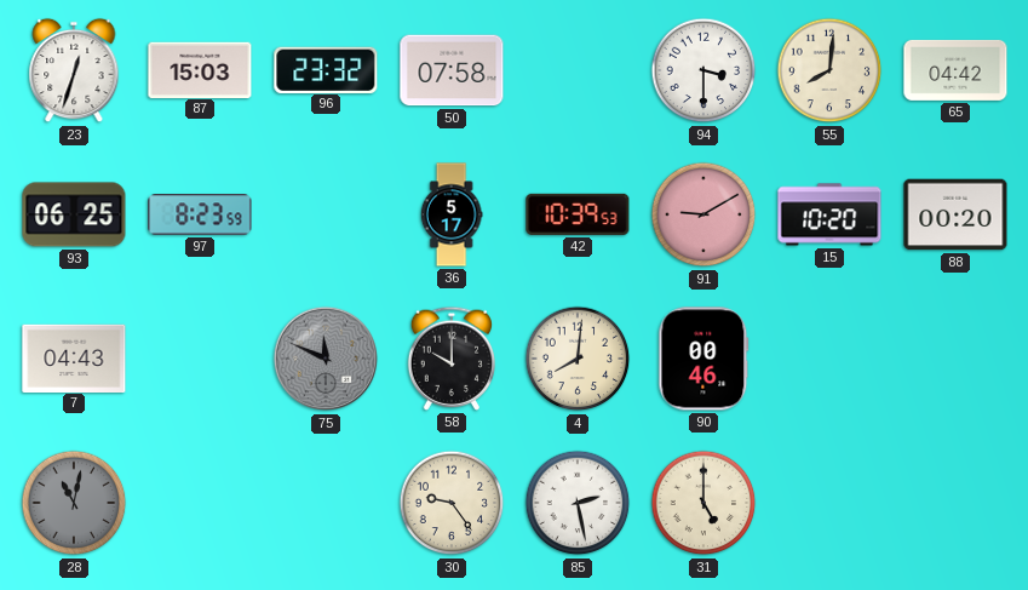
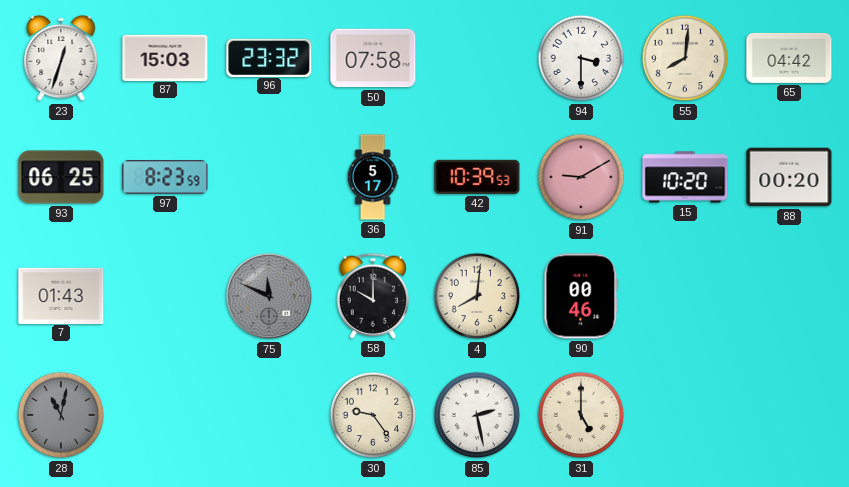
7: 04:43 -> 01:43
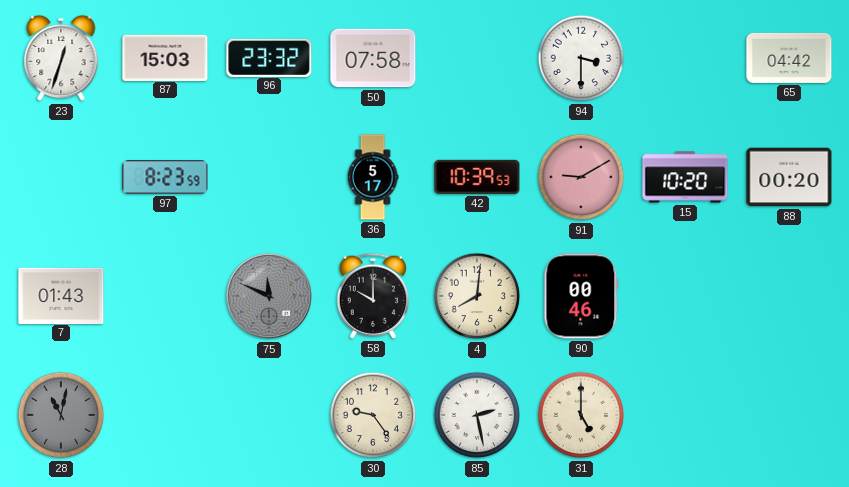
55: 8:01 -> none
93: 06:25 -> none
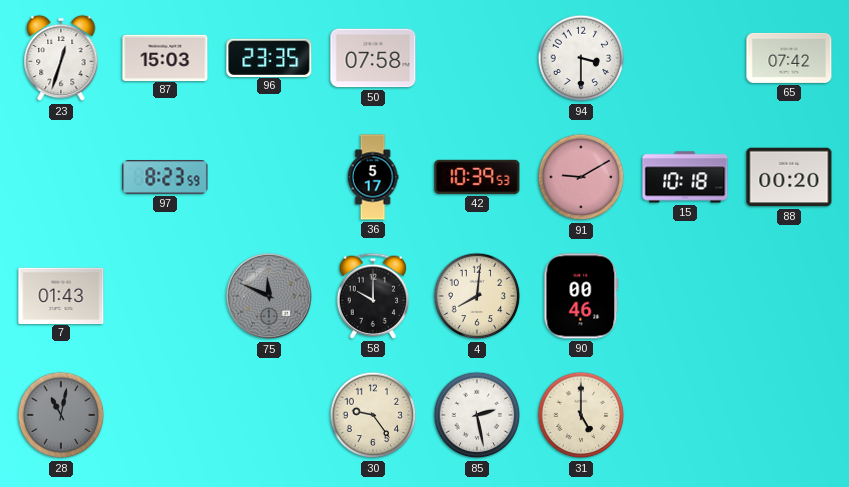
96: 23:32 -> 23:35
65: 04:42 -> 07:42
15: 10:20 -> 10:18
